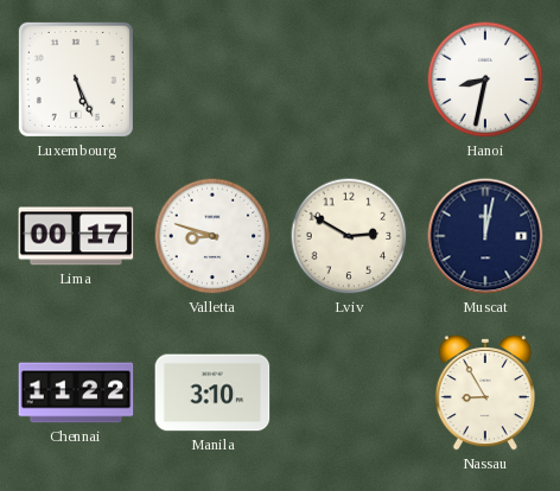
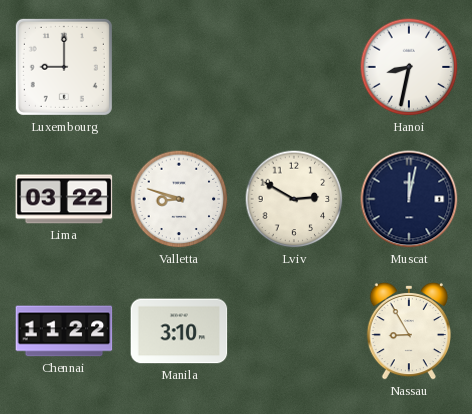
Luxembourg: 5:26 -> 9:00
Lima: 00:17 -> 03:22
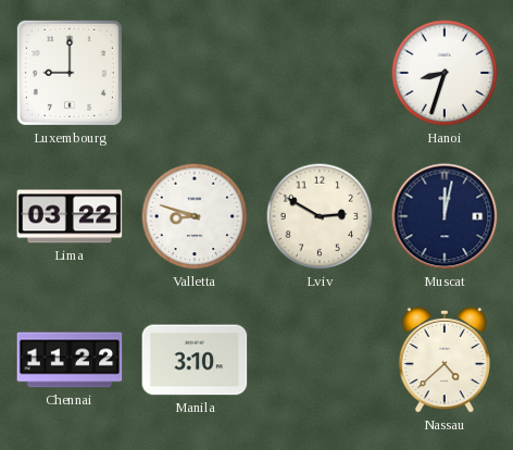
Hanoi: 8:32 -> 8:33
Nassau: 8:55 -> 4:38
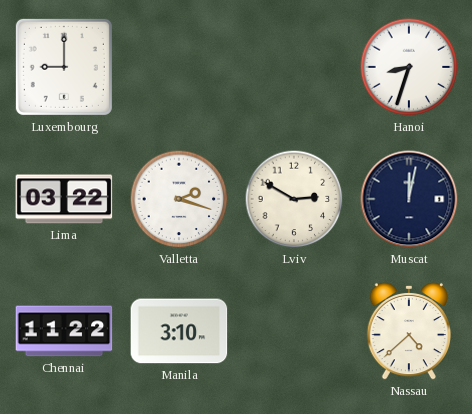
Valletta: 8:48 -> 2:18
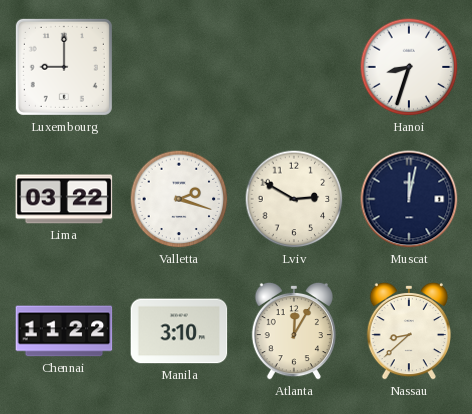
Atlanta: none -> 12:05
Nassau: 4:38 -> 8:38
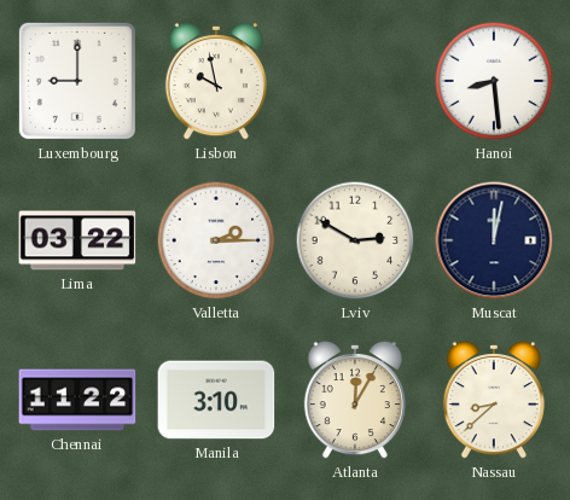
Lisbon: none -> 9:58
Hanoi: 8:33 -> 8:29
Valletta: 2:18 -> 2:15
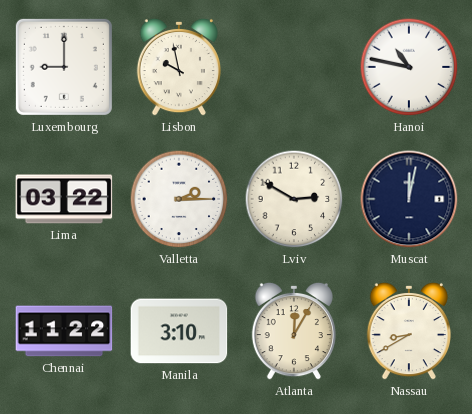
Hanoi: 8:29 -> 10:47
Nassau: 8:38 -> 8:40
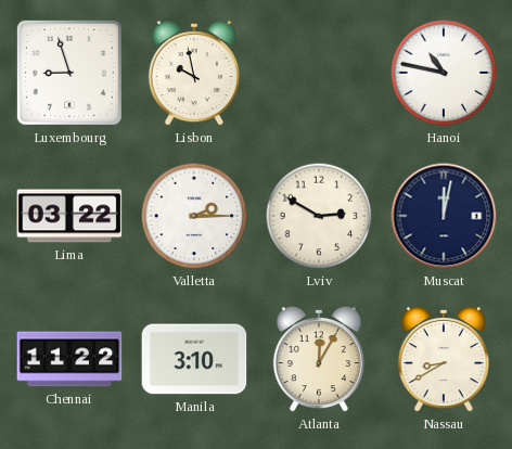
Luxembourg: 9:00 -> 8:57
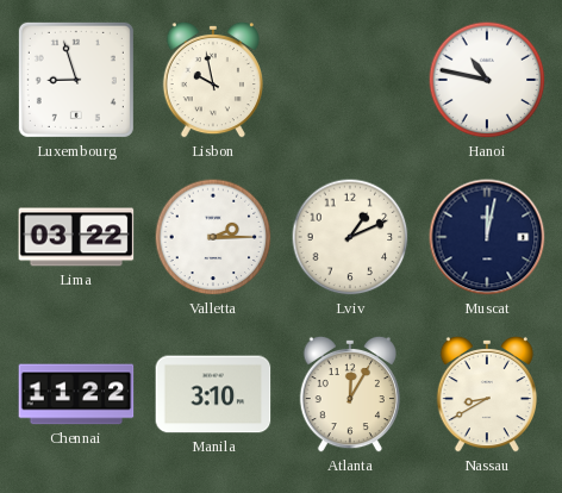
Lviv: 2:50 -> 1:11
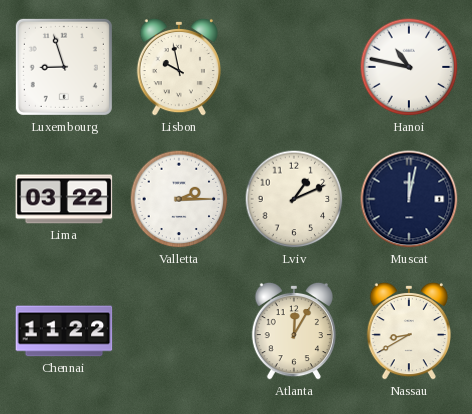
Manila: 3:10 -> none
